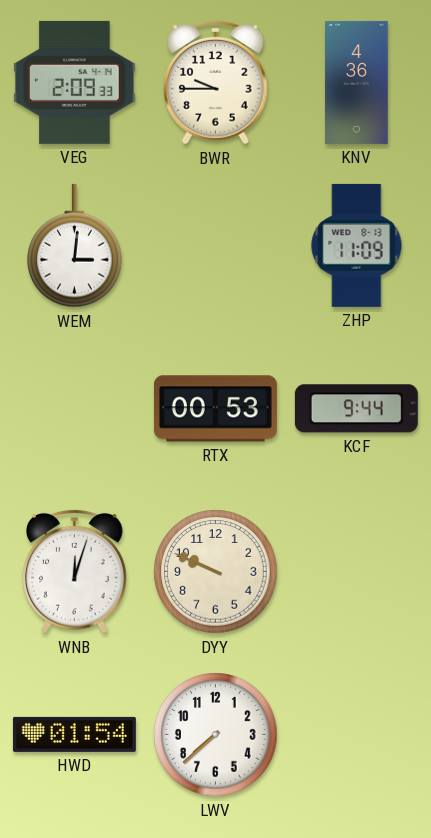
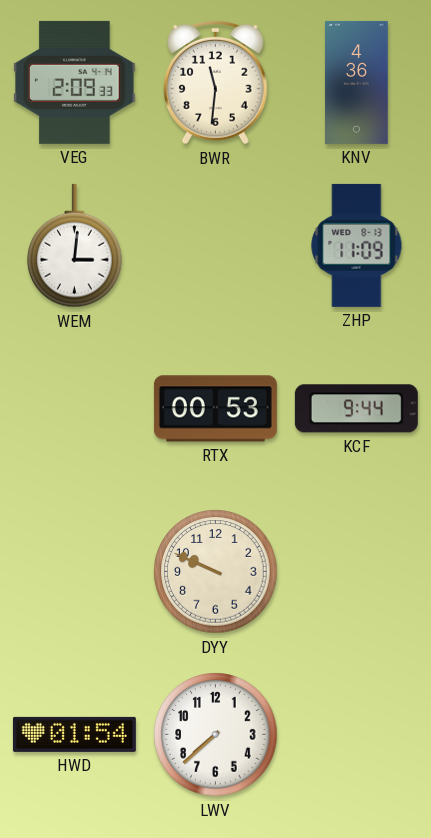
BWR: 9:45 -> 11:31
WNB: 12:03 -> none
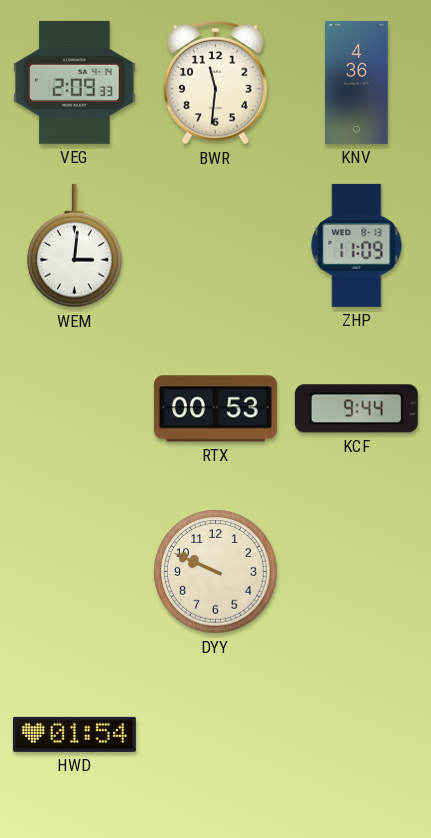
LWV: 7:38 -> none
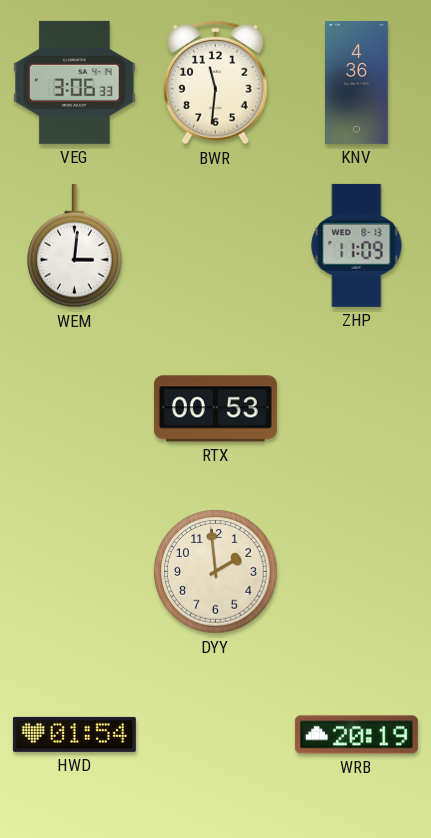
VEG: 2:09 -> 3:06
KCF: 9:44 -> none
DYY: 9:49 -> 1:59
WRB: none -> 20:19
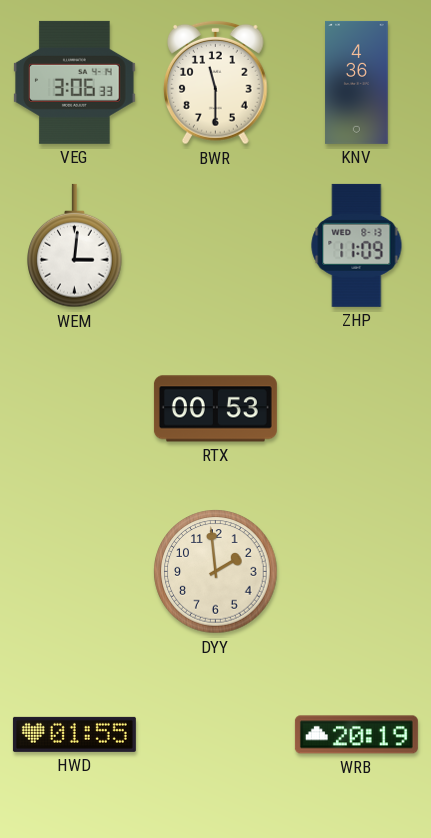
BWR: 11:31 -> 11:30
HWD: 01:54 -> 01:55
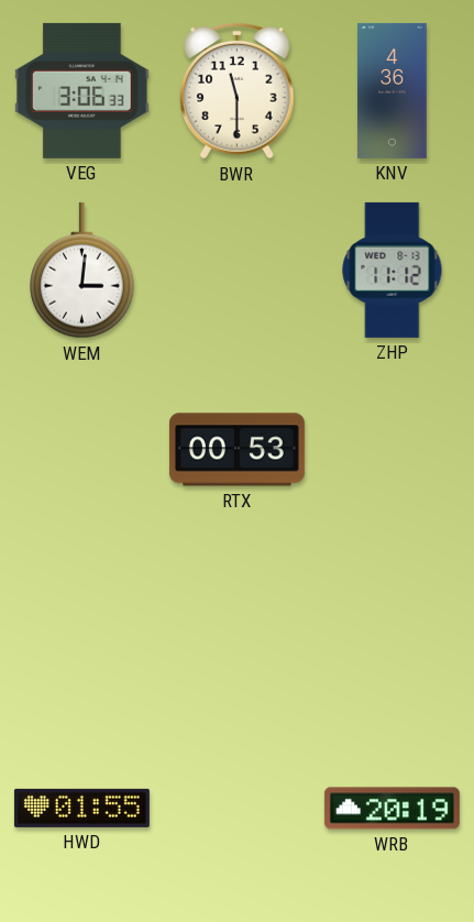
ZHP: 11:09 -> 11:12
DYY: 1:59 -> none
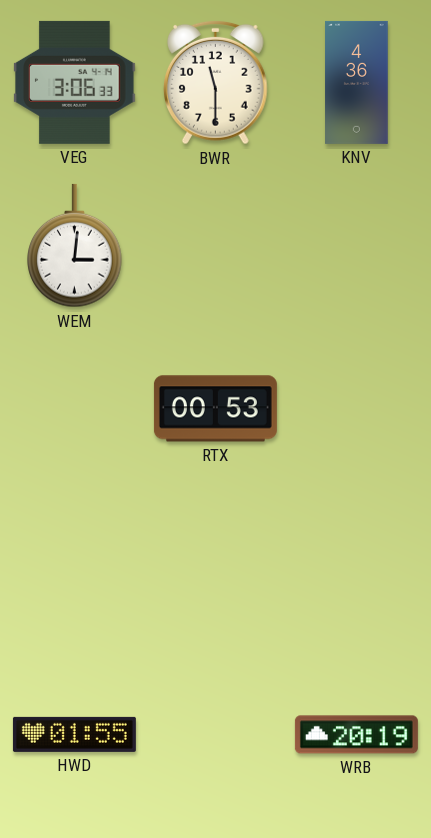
ZHP: 11:12 -> none
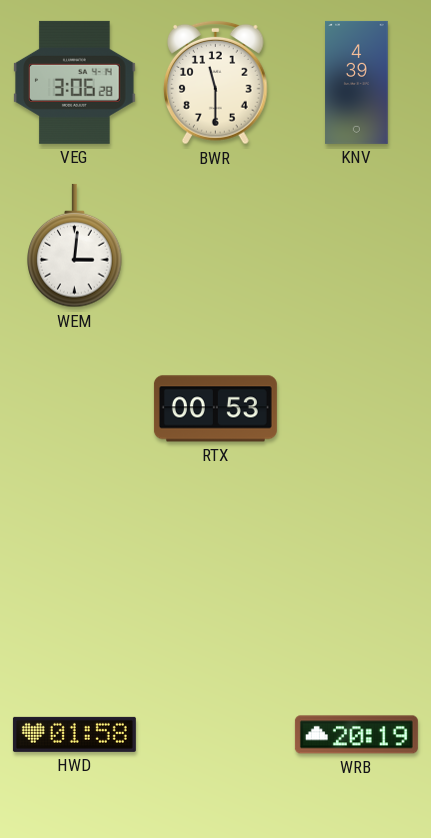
VEG: 3:06:33 -> 3:06:28
KNV: 4:36 -> 4:39
HWD: 01:55 -> 01:58
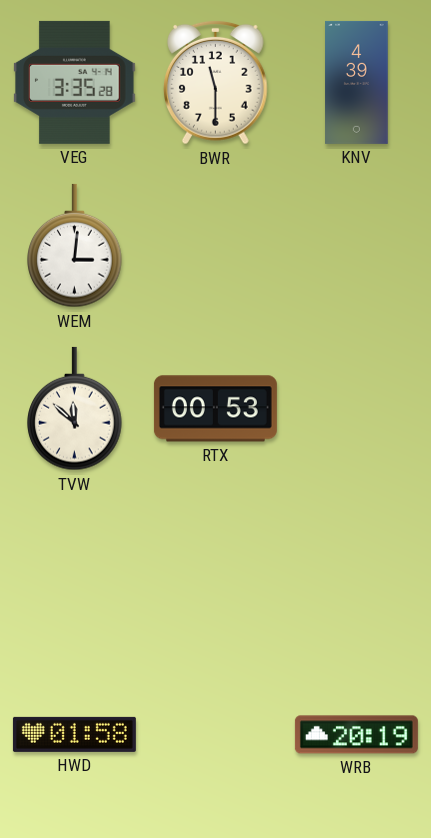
VEG: 3:06 -> 3:35
TVW: none -> 11:52
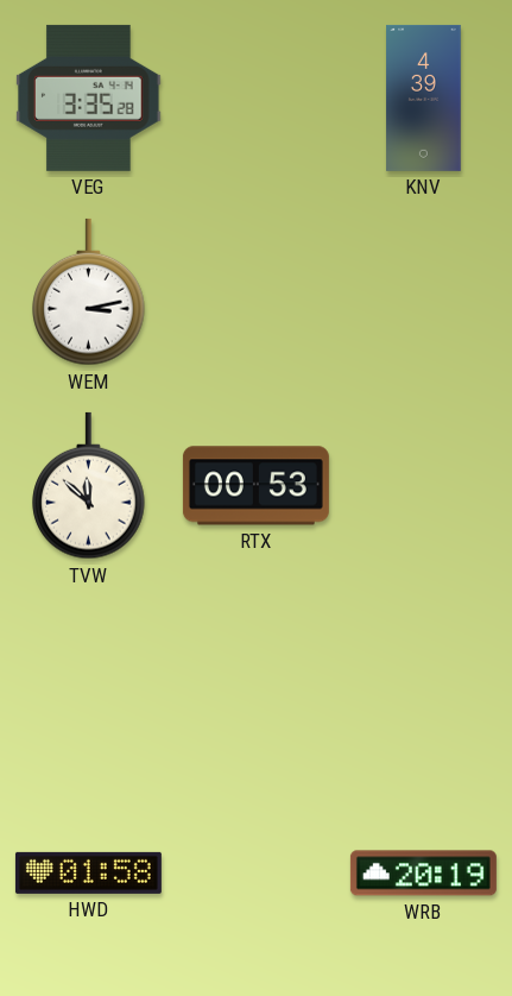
BWR: 11:30 -> none
WEM: 3:01 -> 3:13
